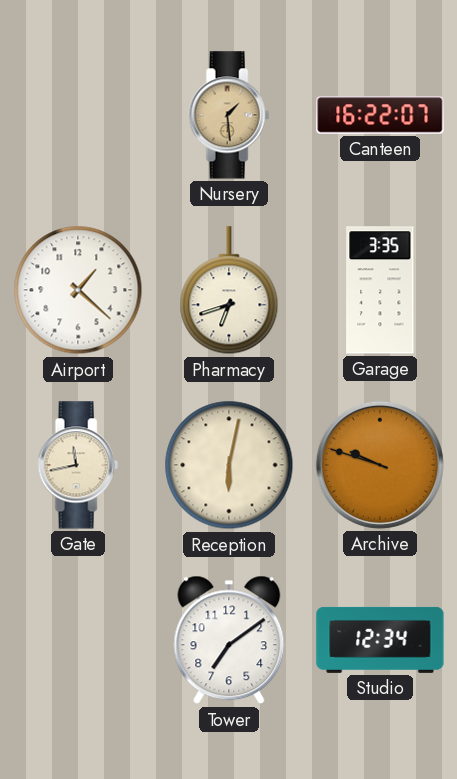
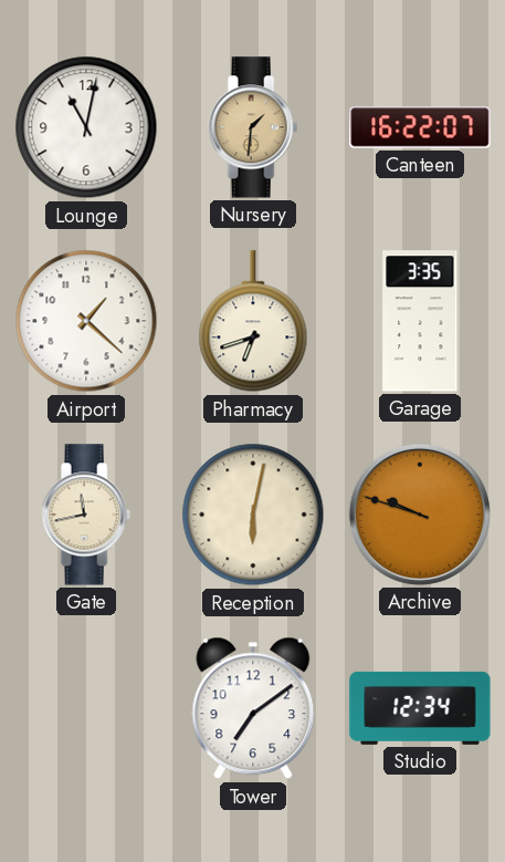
Lounge: none -> 11:02
Nursery: 1:29 -> 1:31
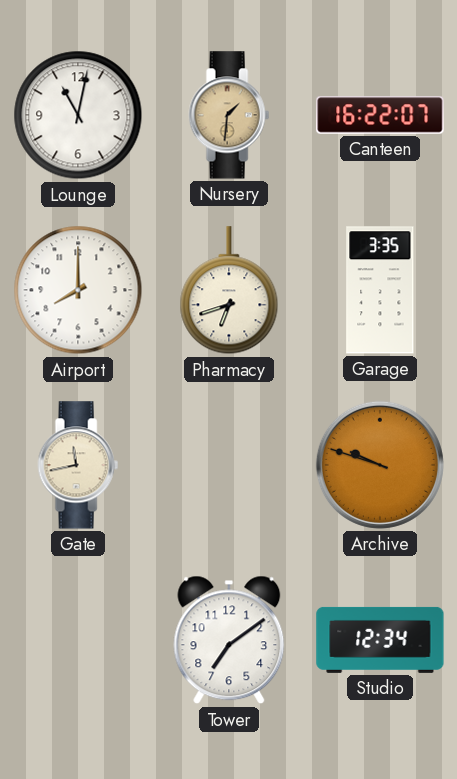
Airport: 1:22 -> 8:00
Reception: 6:02 -> none
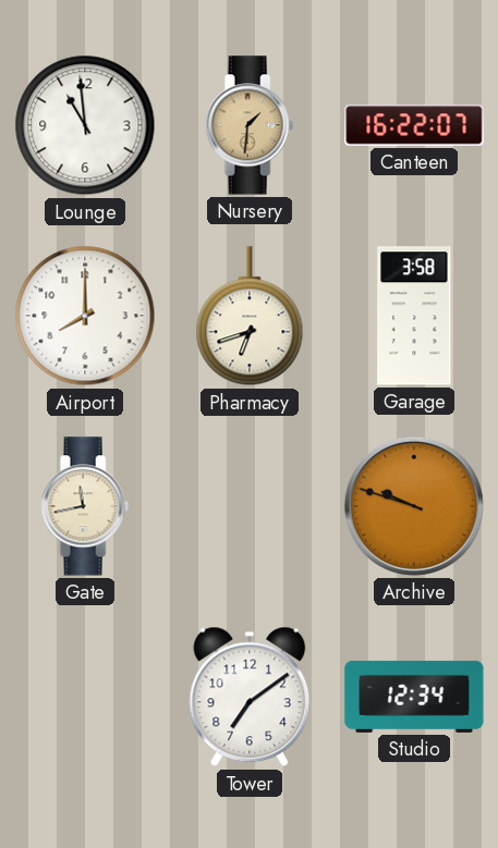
Lounge: 11:02 -> 10:59
Garage: 3:35 -> 3:58
